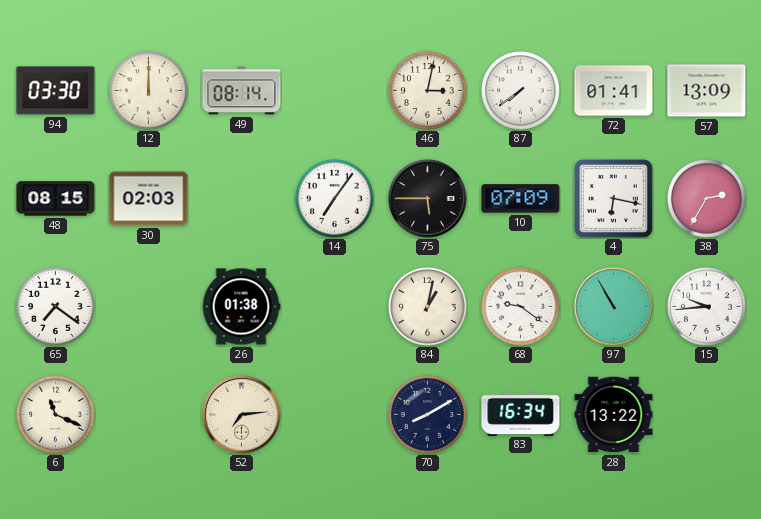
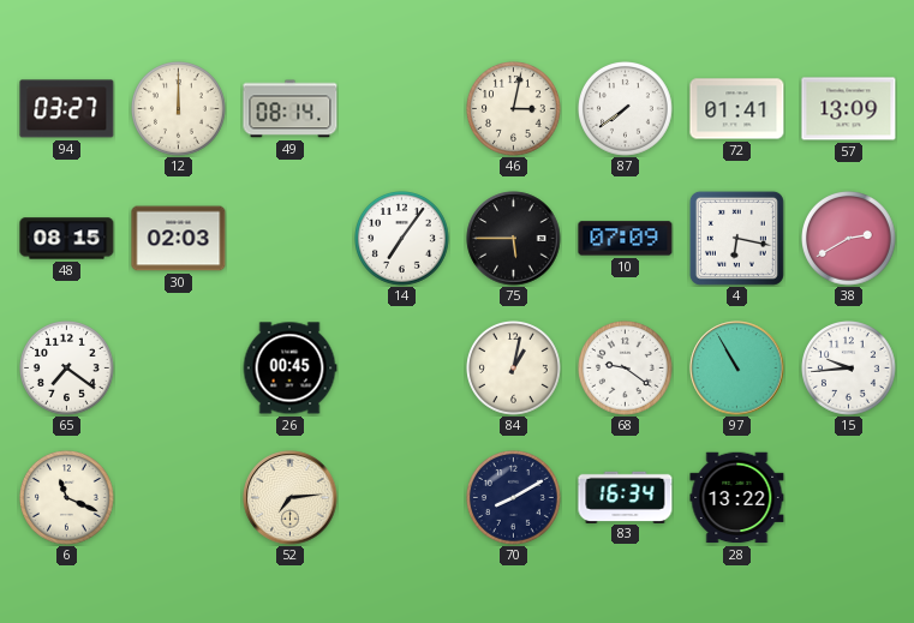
94: 03:30 -> 03:27
38: 2:35 -> 2:40
26: 01:38 -> 00:45
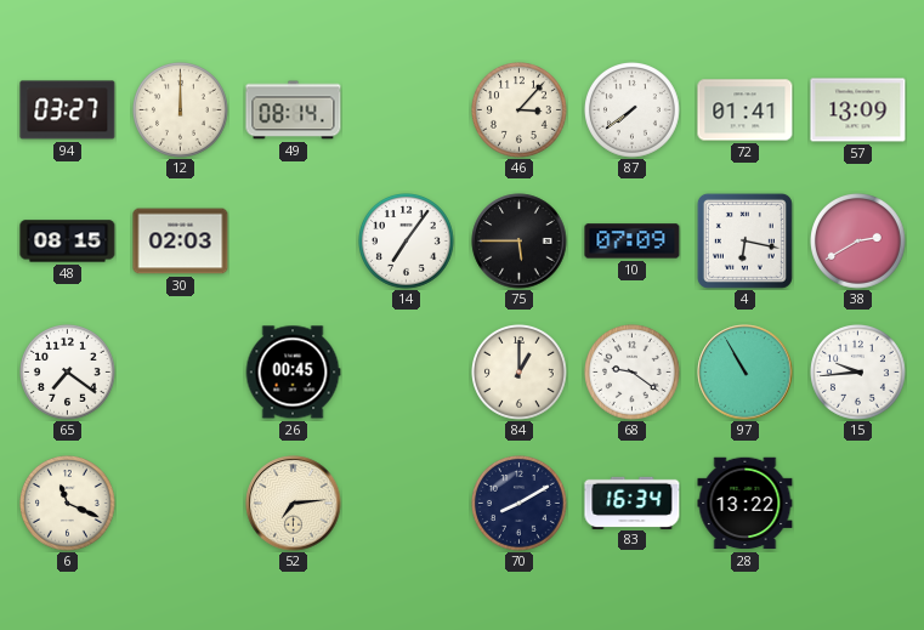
46: 3:02 -> 3:07
84: 1:02 -> 1:00
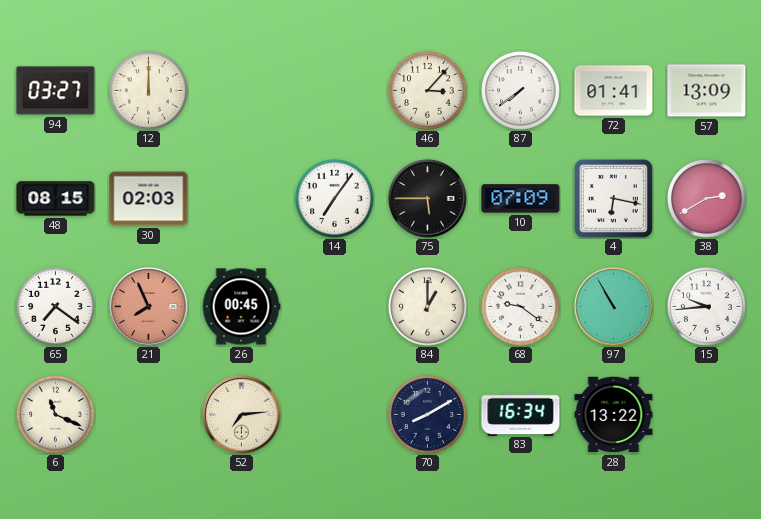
49: 08:14 -> none
21: none -> 7:56
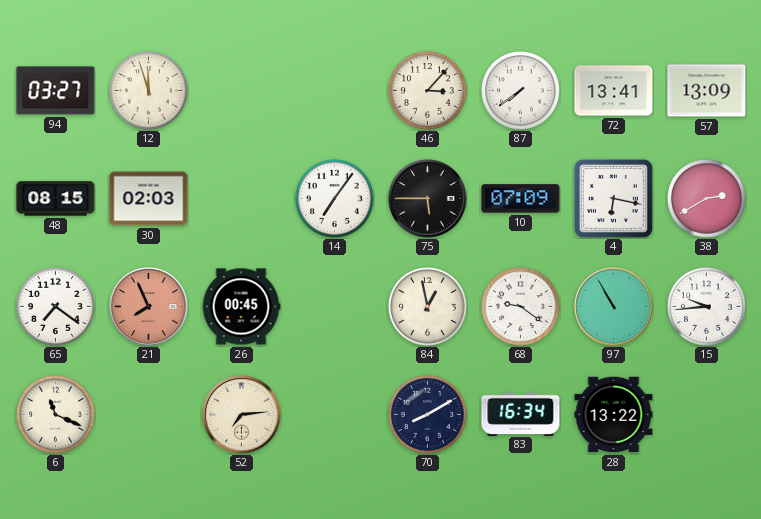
12: 12:00 -> 11:57
72: 01:41 -> 13:41
84: 1:00 -> 12:58
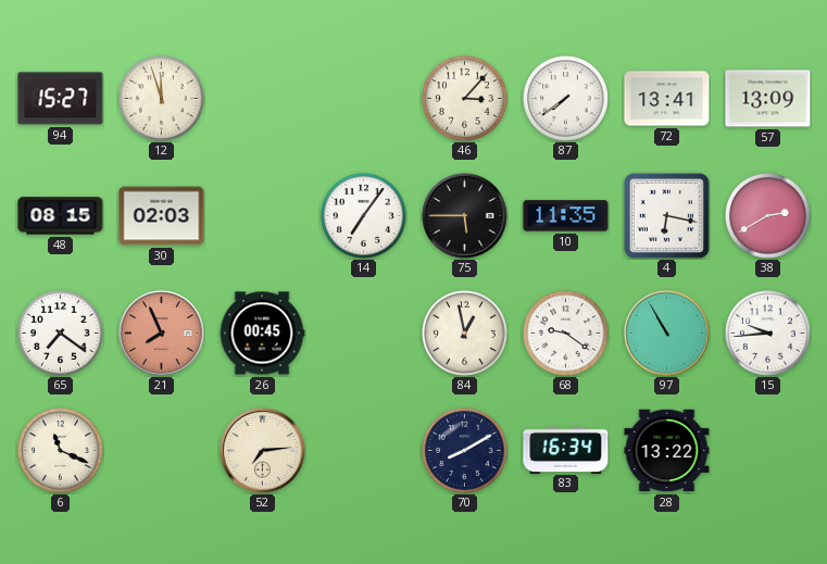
94: 03:27 -> 15:27
10: 07:09 -> 11:35
